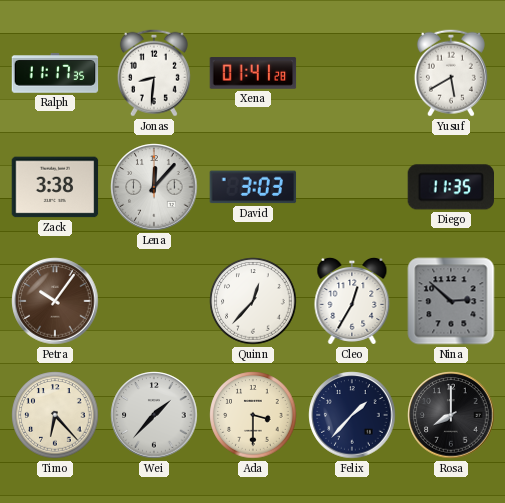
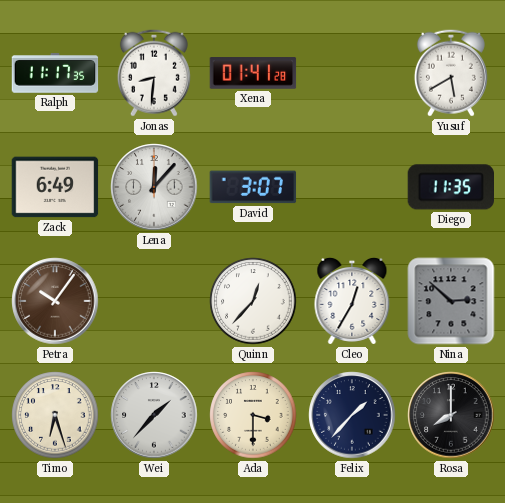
Zack: 3:38 -> 6:49
David: 3:03 -> 3:07
Timo: 6:23 -> 6:27
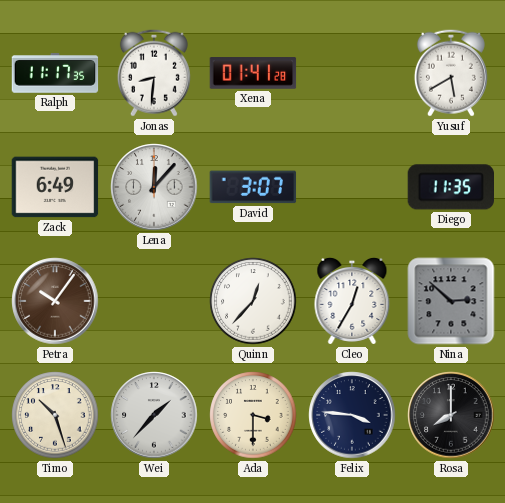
Timo: 6:27 -> 10:27
Felix: 1:37 -> 3:46
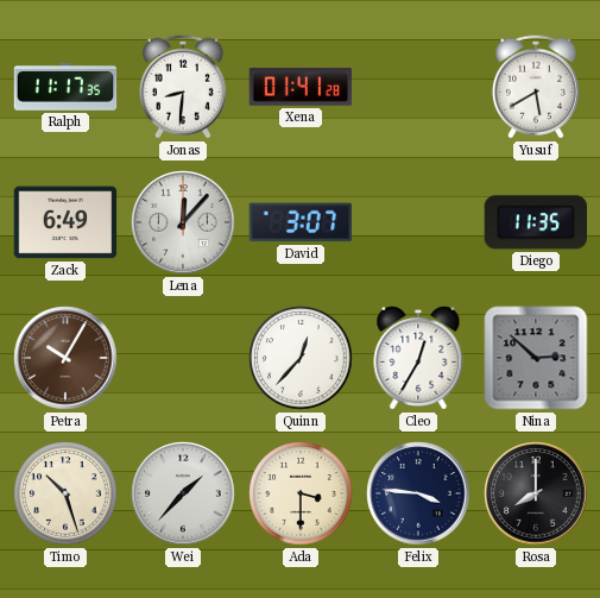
Petra: 10:06 -> 10:05
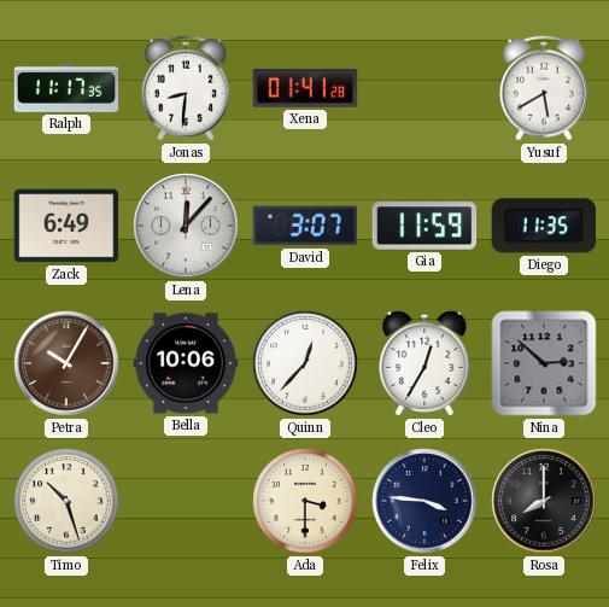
Gia: none -> 11:59
Bella: none -> 10:06
Wei: 1:37 -> none
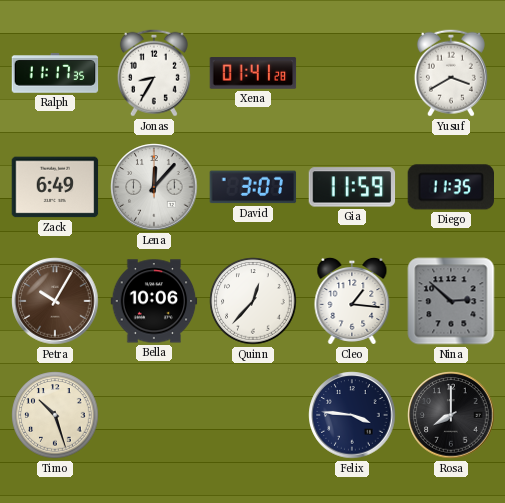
Jonas: 8:31 -> 8:35
Yusuf: 5:40 -> 3:40
Cleo: 12:35 -> 1:16
Ada: 3:30 -> none
